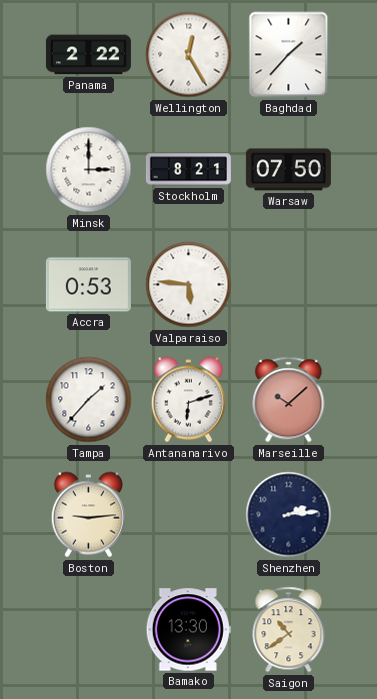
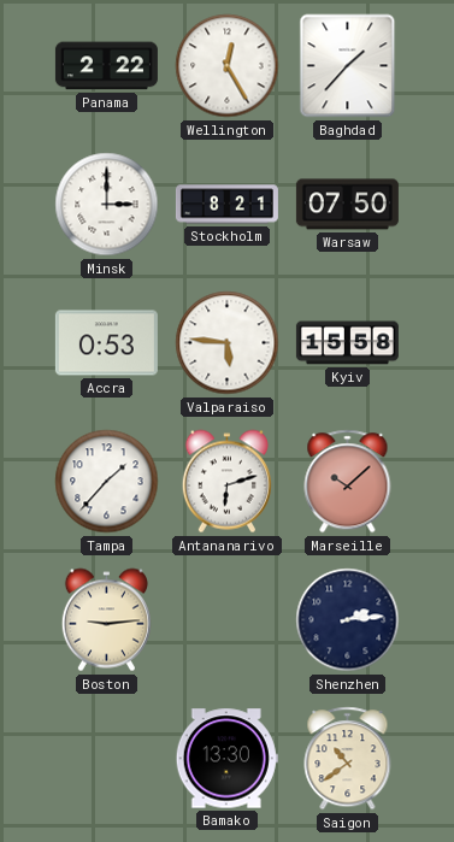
Kyiv: none -> 15:58
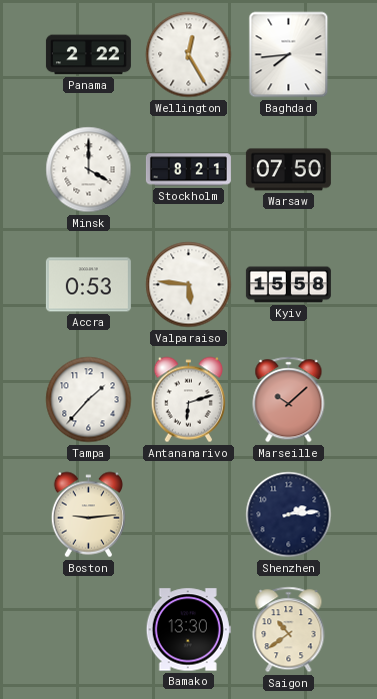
Baghdad: 1:37 -> 7:44
Minsk: 3:00 -> 4:00
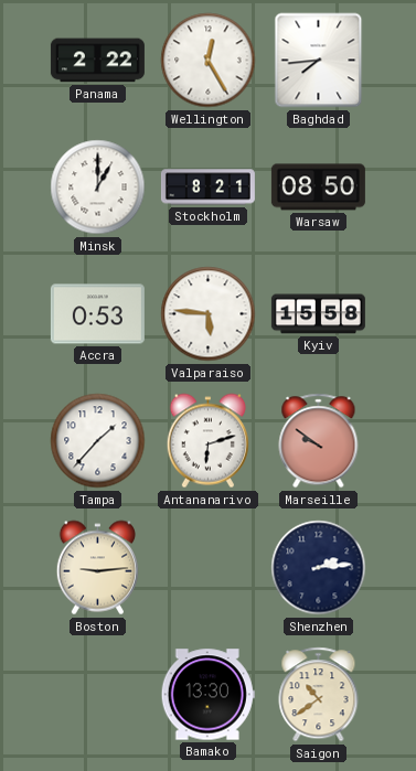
Minsk: 4:00 -> 1:00
Warsaw: 07:50 -> 08:50
Marseille: 10:08 -> 9:51
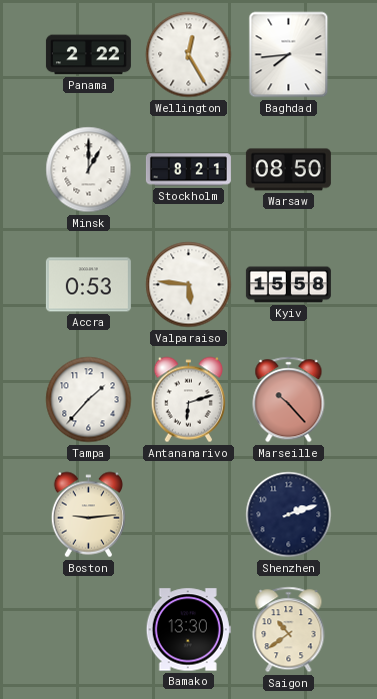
Marseille: 9:51 -> 10:23
Shenzhen: 2:14 -> 2:12
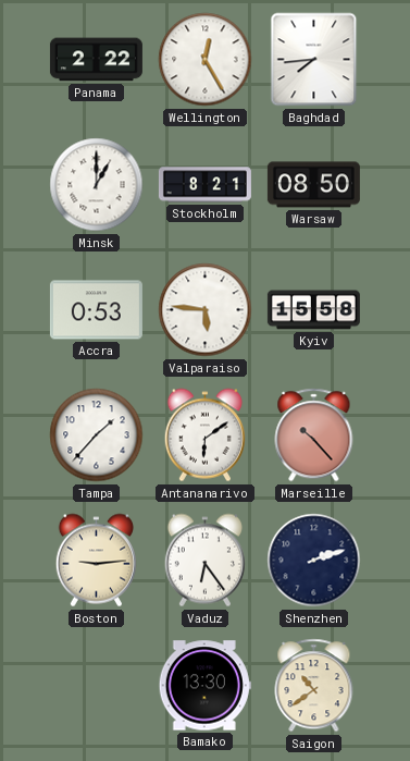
Antananarivo: 6:12 -> 6:09
Vaduz: none -> 6:24
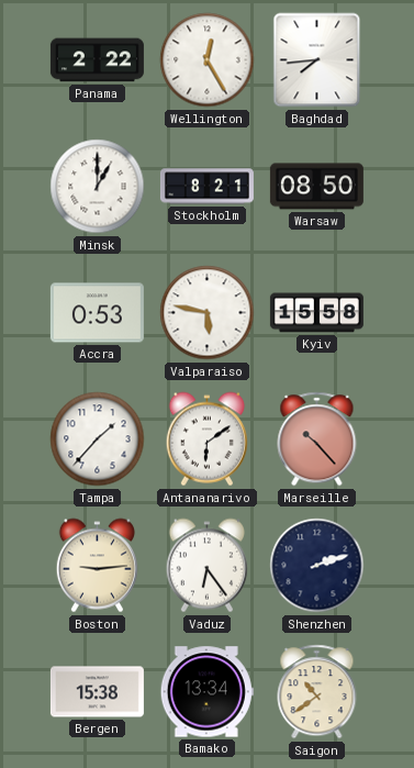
Valparaiso: 5:46 -> 5:47
Bergen: none -> 15:38
Bamako: 13:30 -> 13:34
